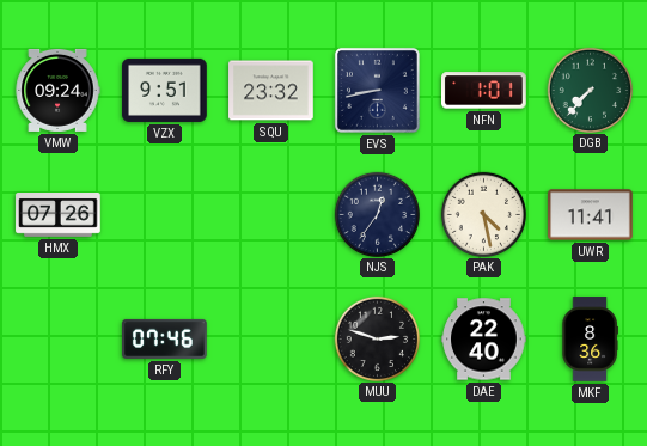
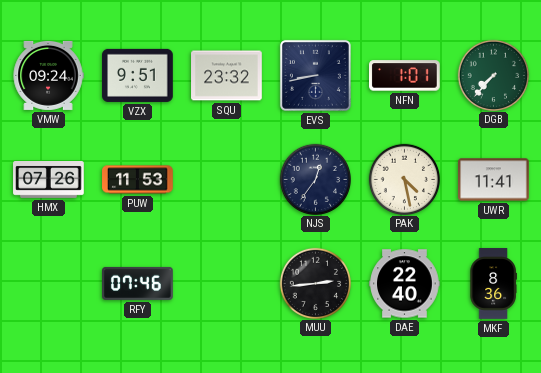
PUW: none -> 11:53
MUU: 2:48 -> 2:44
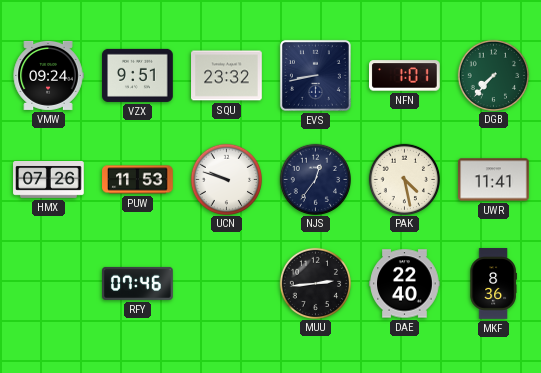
UCN: none -> 9:48
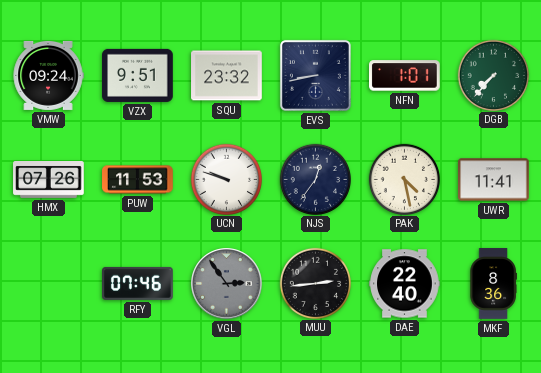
VGL: none -> 2:54
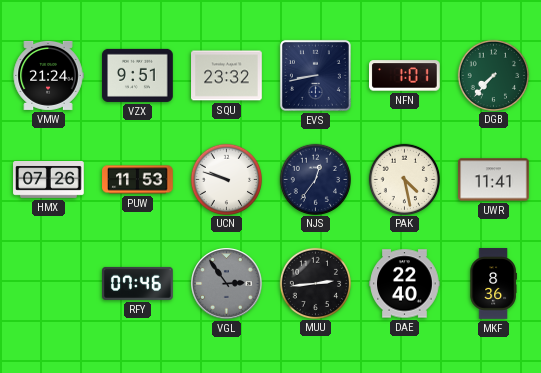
VMW: 09:24 -> 21:24
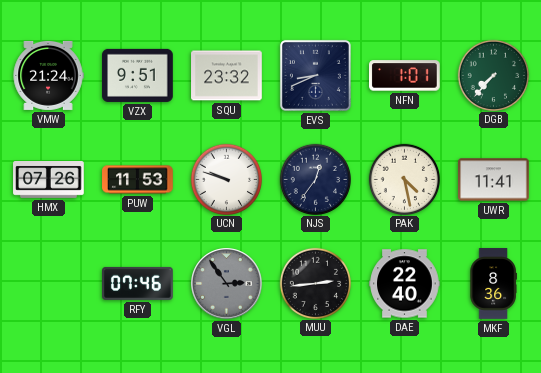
EVS: 8:43 -> 8:41
